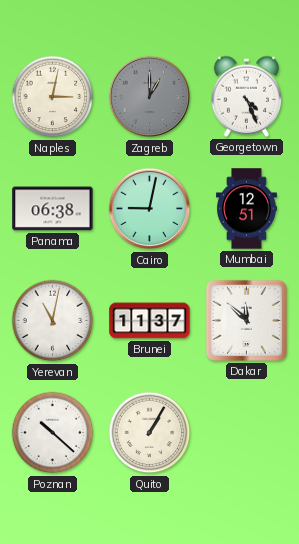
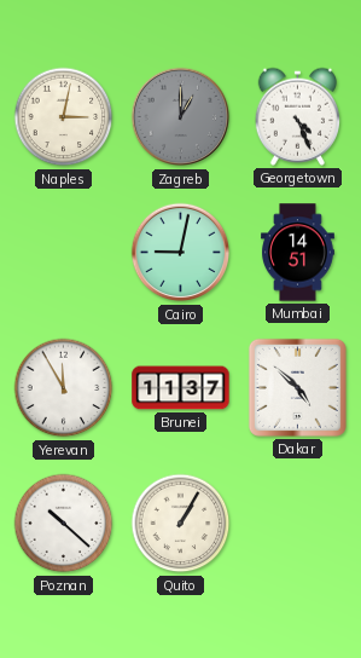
Panama: 06:38 -> none
Mumbai: 12:51 -> 14:51
Yerevan: 11:02 -> 11:55
Dakar: 11:52 -> 4:52
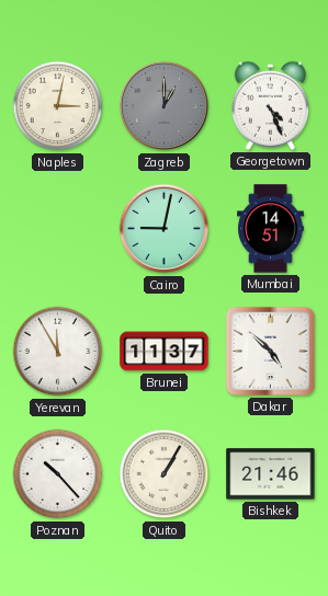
Poznan: 10:22 -> 10:23
Bishkek: none -> 21:46
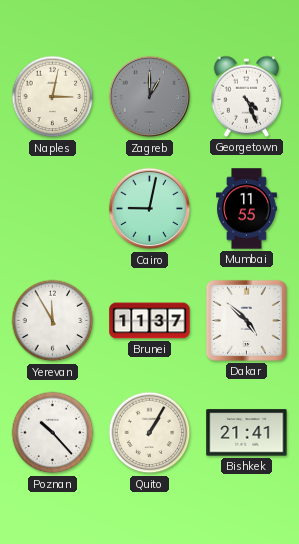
Mumbai: 14:51 -> 11:55
Bishkek: 21:46 -> 21:41
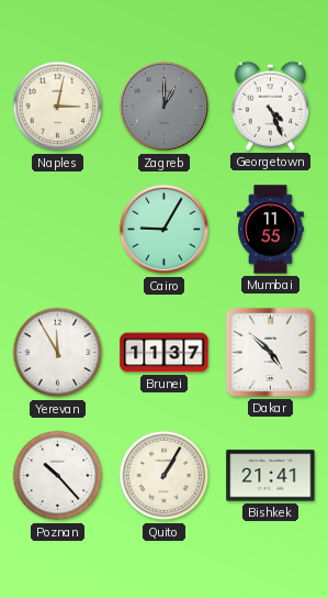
Cairo: 9:02 -> 9:05
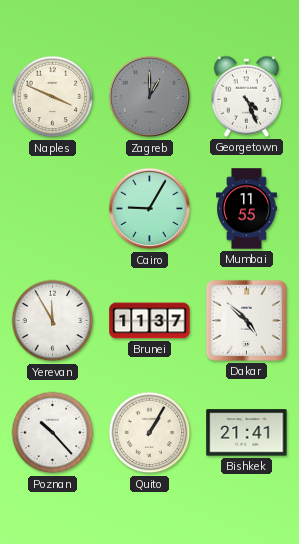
Naples: 3:02 -> 3:49
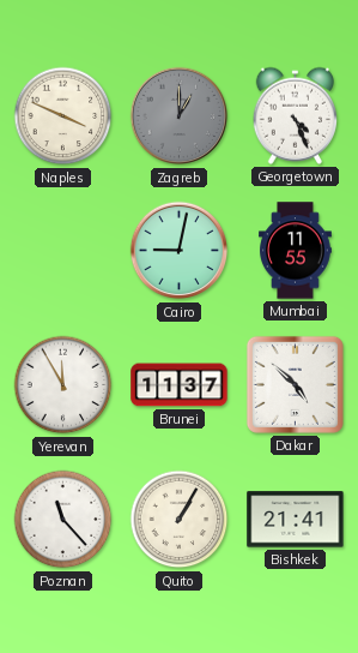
Cairo: 9:05 -> 9:02
Poznan: 10:23 -> 11:23
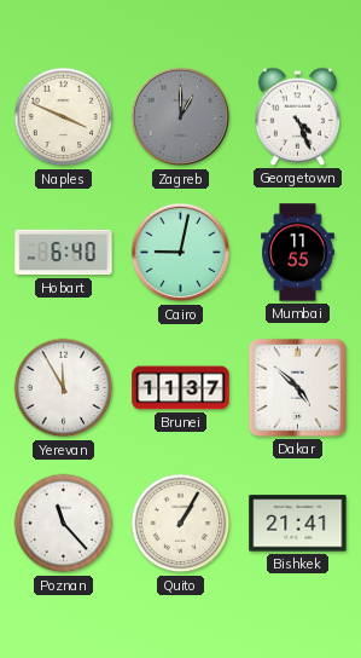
Hobart: none -> 6:40
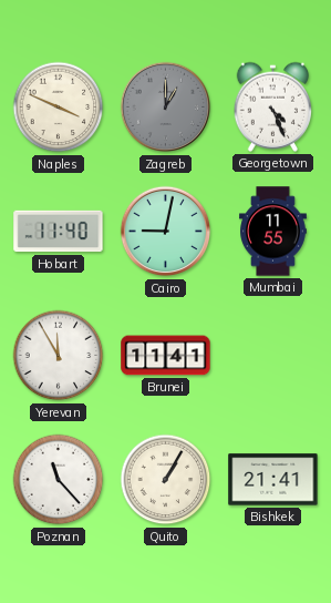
Hobart: 6:40 -> 11:40
Brunei: 11:37 -> 11:41
Dakar: 4:52 -> none
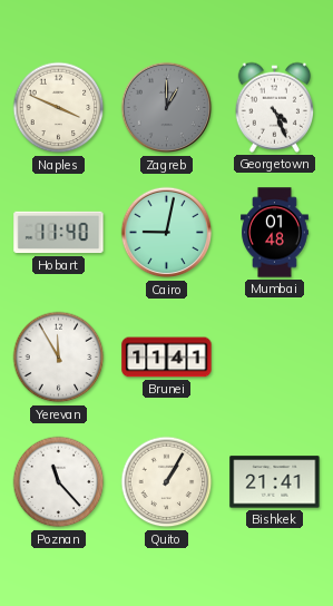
Mumbai: 11:55 -> 01:48
